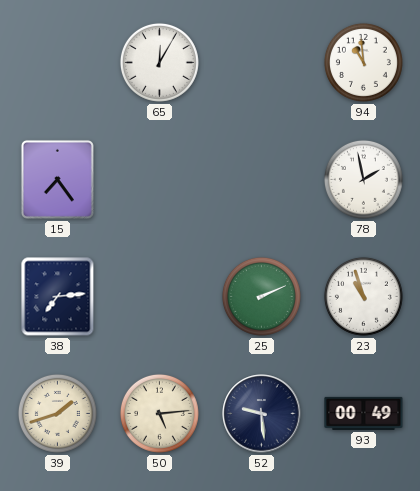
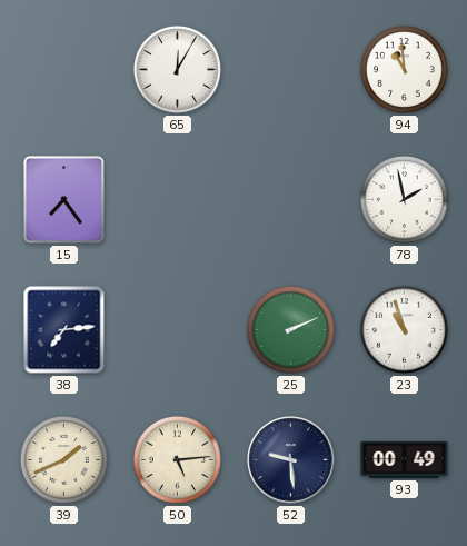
39: 1:42 -> 1:41
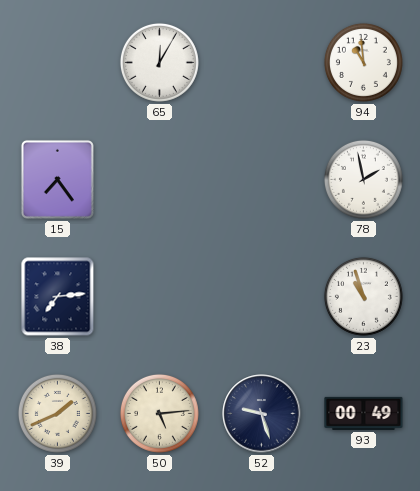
25: 2:11 -> none
52: 9:29 -> 9:27
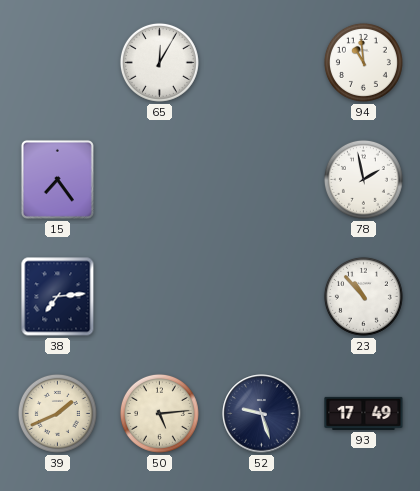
23: 10:57 -> 10:53
93: 00:49 -> 17:49
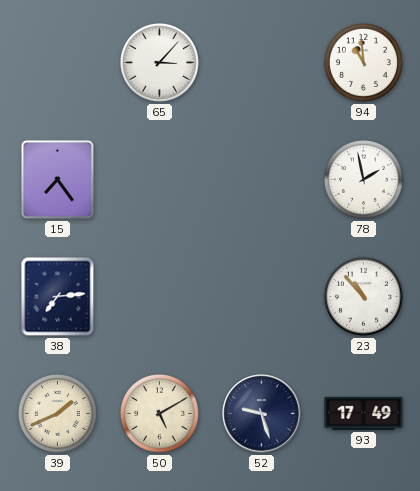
65: 12:05 -> 3:07
50: 5:14 -> 5:10
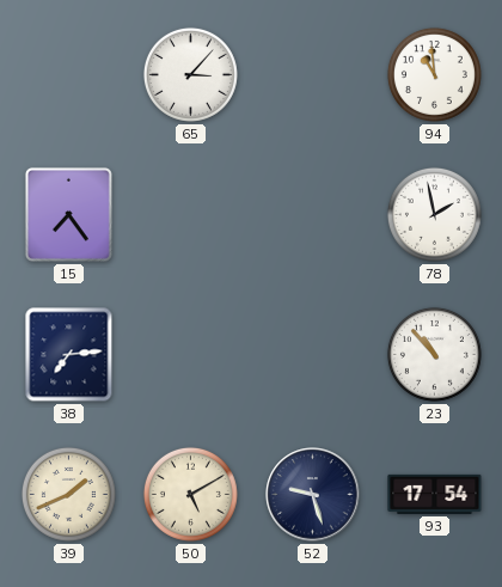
93: 17:49 -> 17:54
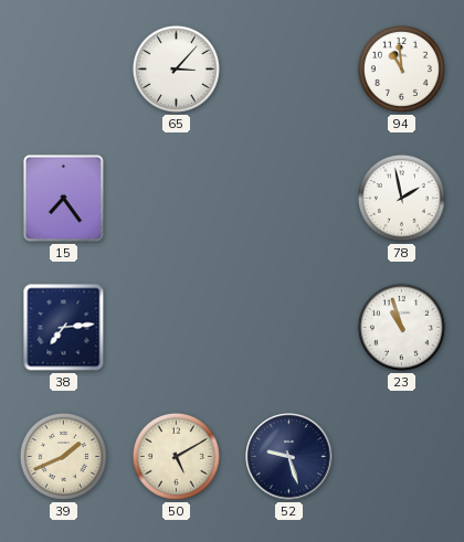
23: 10:53 -> 10:57
93: 17:54 -> none
